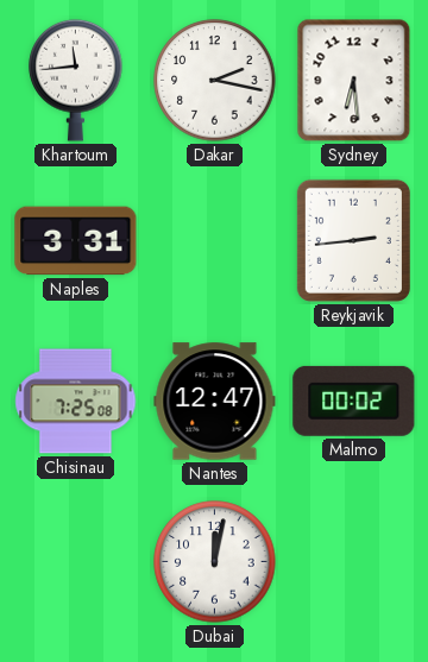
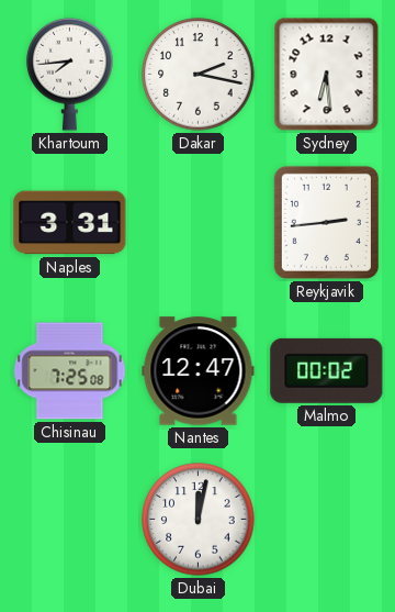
Khartoum: 11:44 -> 7:44
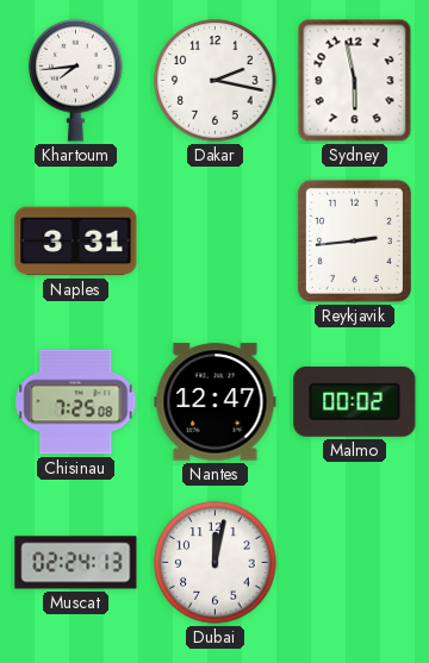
Sydney: 6:29 -> 5:58
Muscat: none -> 02:24
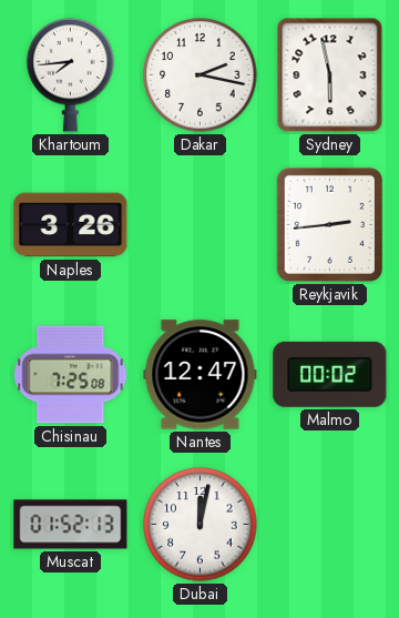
Naples: 3:31 -> 3:26
Muscat: 02:24 -> 01:52
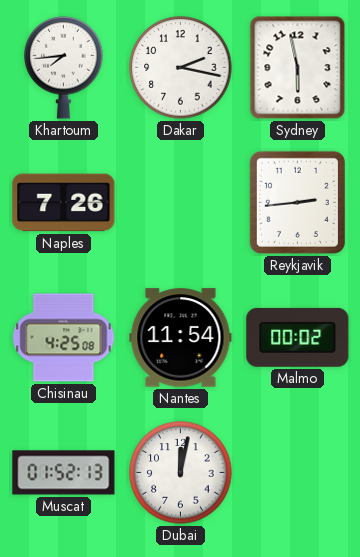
Naples: 3:26 -> 7:26
Chisinau: 7:25 -> 4:25
Nantes: 12:47 -> 11:54
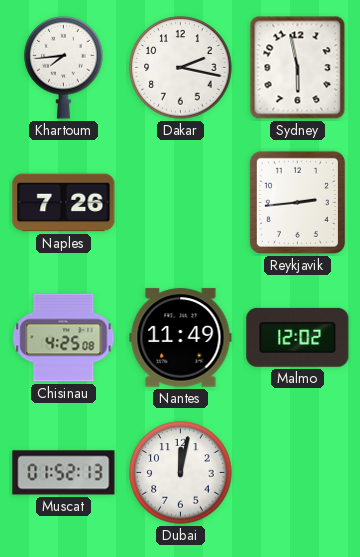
Nantes: 11:54 -> 11:49
Malmo: 00:02 -> 12:02
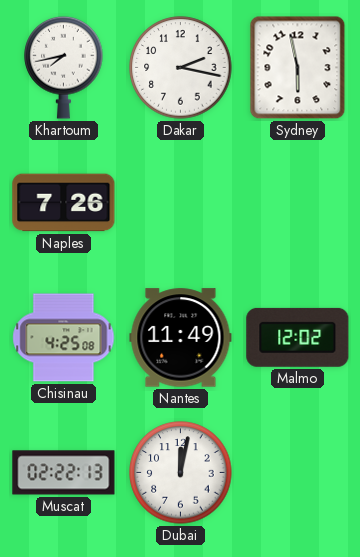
Khartoum: 7:44 -> 7:43
Reykjavik: 2:44 -> none
Muscat: 01:52 -> 02:22
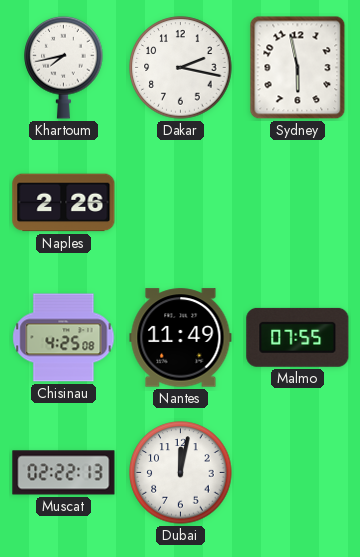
Naples: 7:26 -> 2:26
Malmo: 12:02 -> 07:55
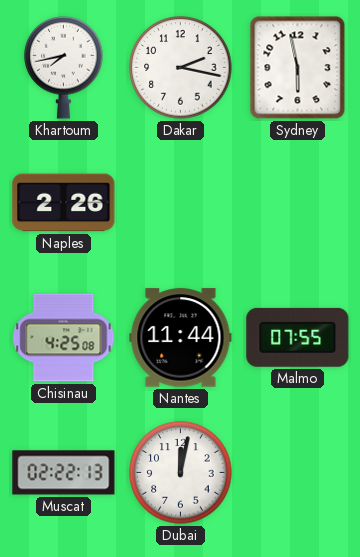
Nantes: 11:49 -> 11:44
